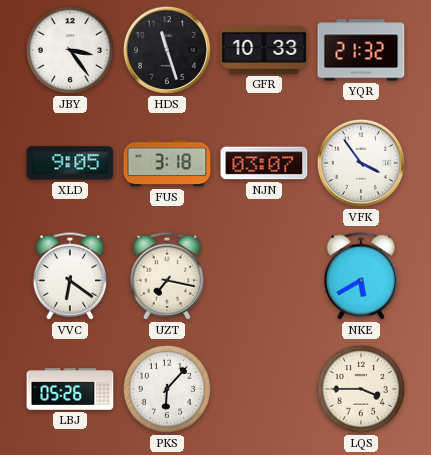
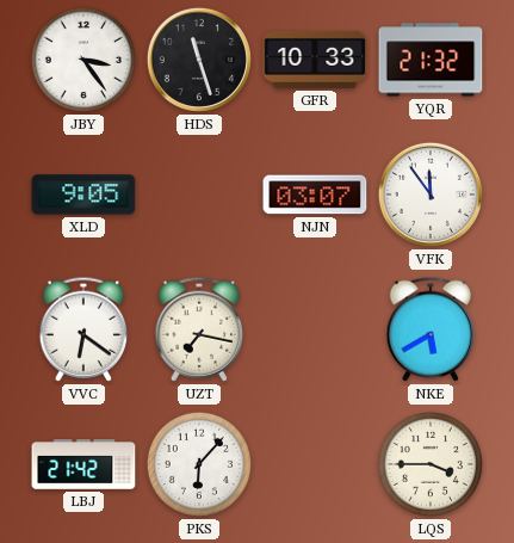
FUS: 3:18 -> none
VFK: 3:54 -> 11:54
LBJ: 05:26 -> 21:42
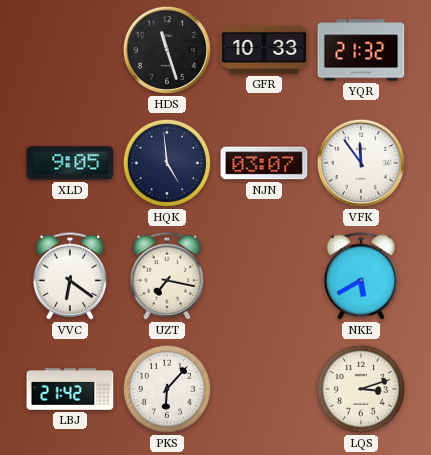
JBY: 3:24 -> none
HQK: none -> 4:59
LQS: 3:45 -> 3:12
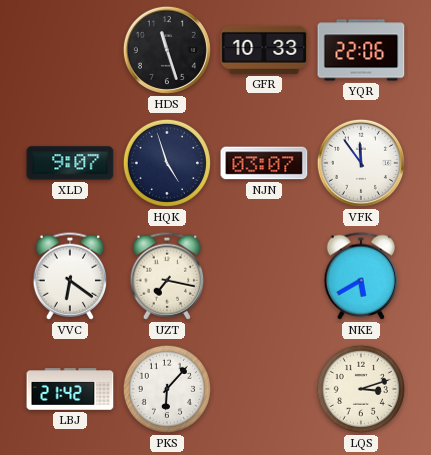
YQR: 21:32 -> 22:06
XLD: 9:05 -> 9:07
HQK: 4:59 -> 4:57
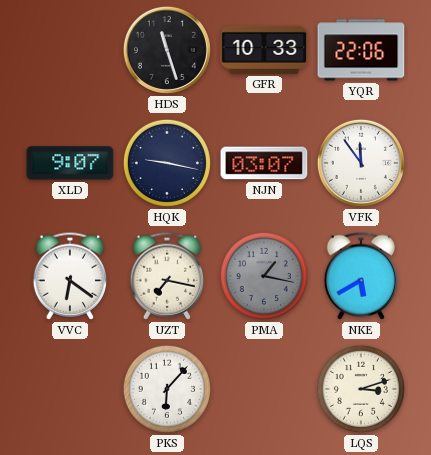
HQK: 4:57 -> 9:17
PMA: none -> 1:17
LBJ: 21:42 -> none
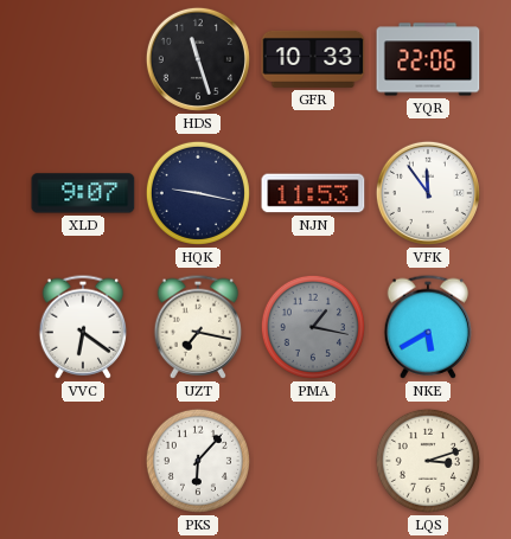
NJN: 03:07 -> 11:53
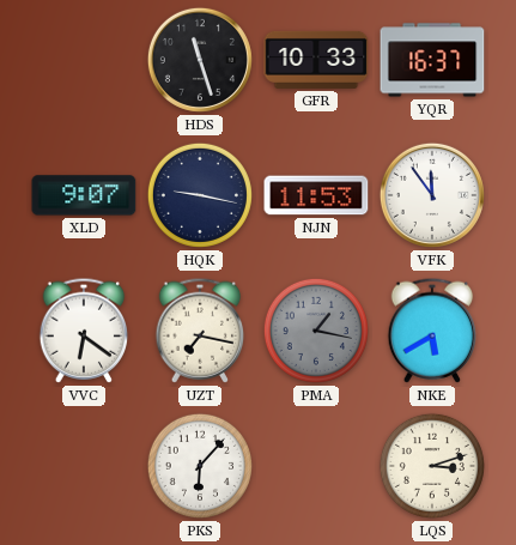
YQR: 22:06 -> 16:37
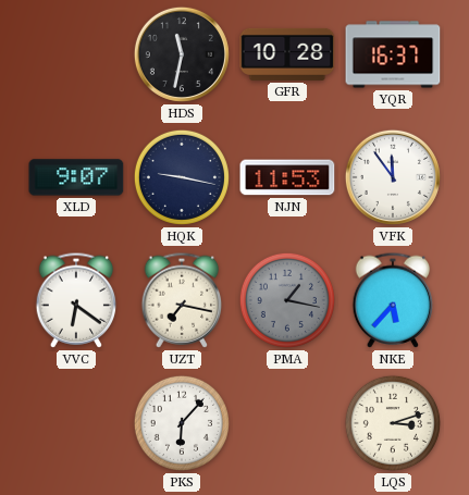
HDS: 11:27 -> 11:32
GFR: 10:33 -> 10:28
NKE: 5:40 -> 5:37
